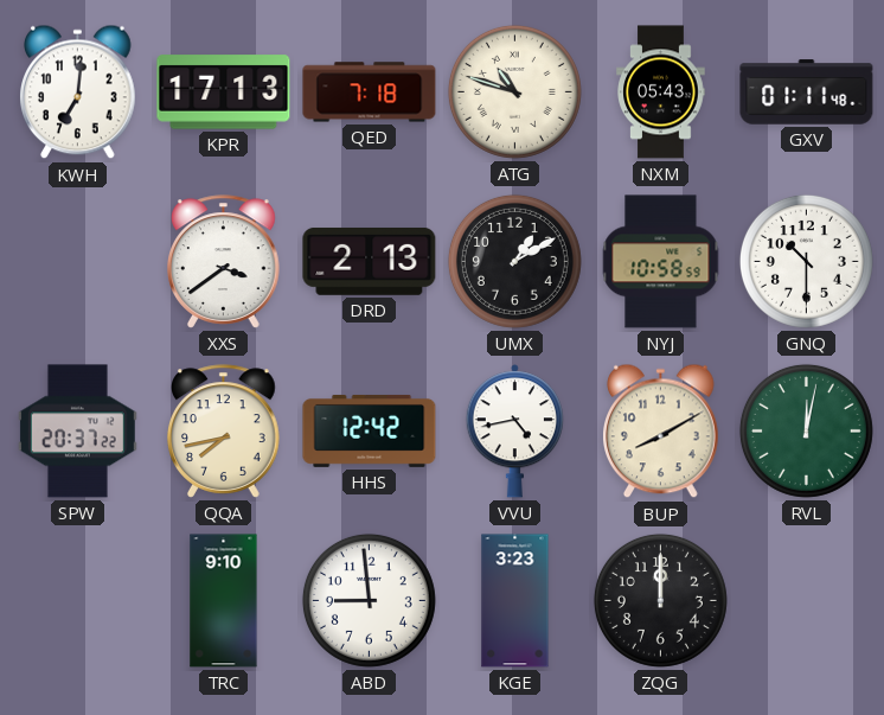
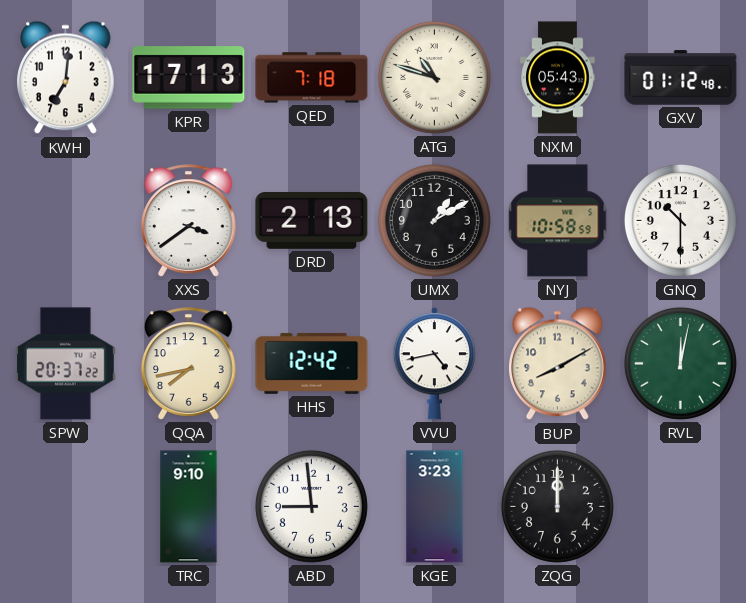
GXV: 01:11 -> 01:12
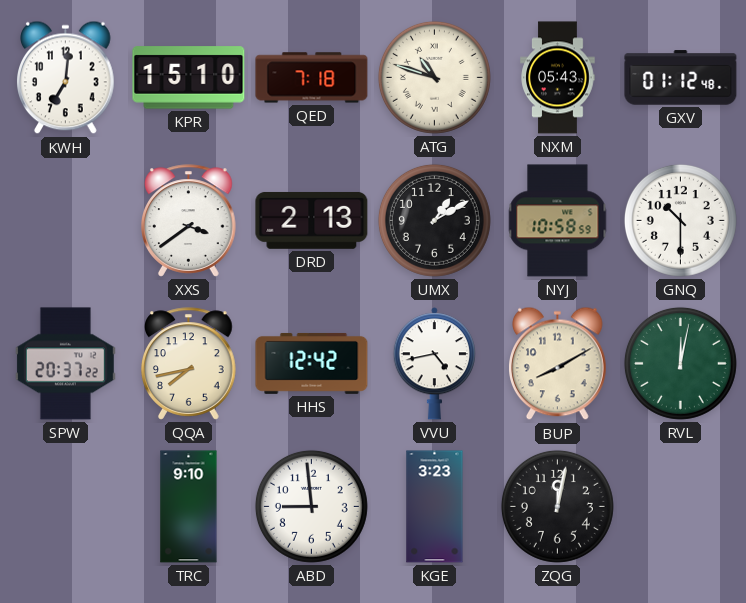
KPR: 17:13 -> 15:10
ZQG: 12:00 -> 12:02
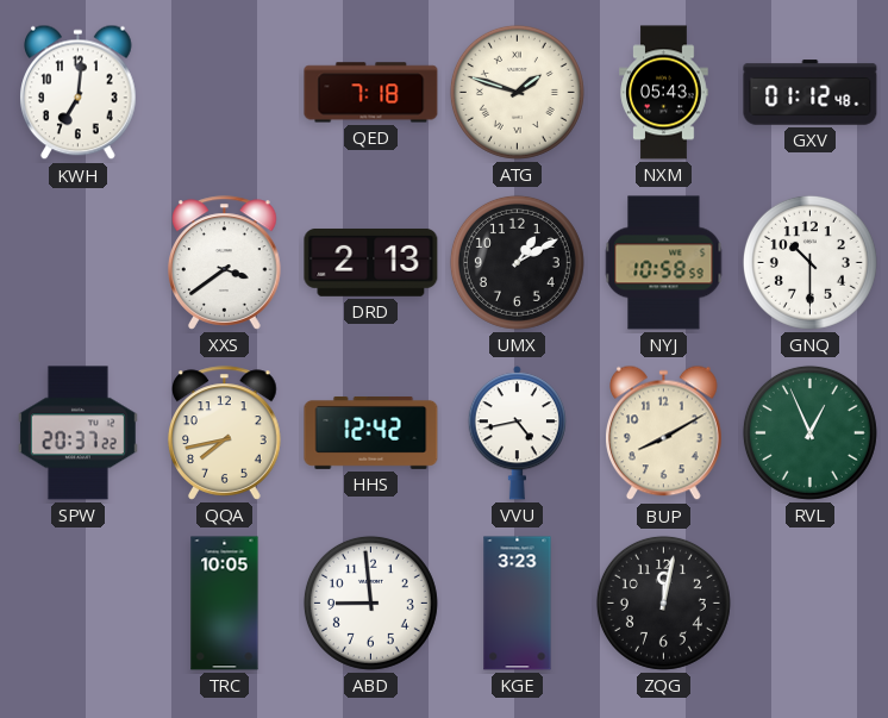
KPR: 15:10 -> none
ATG: 10:48 -> 1:48
RVL: 12:02 -> 12:56
TRC: 9:10 -> 10:05
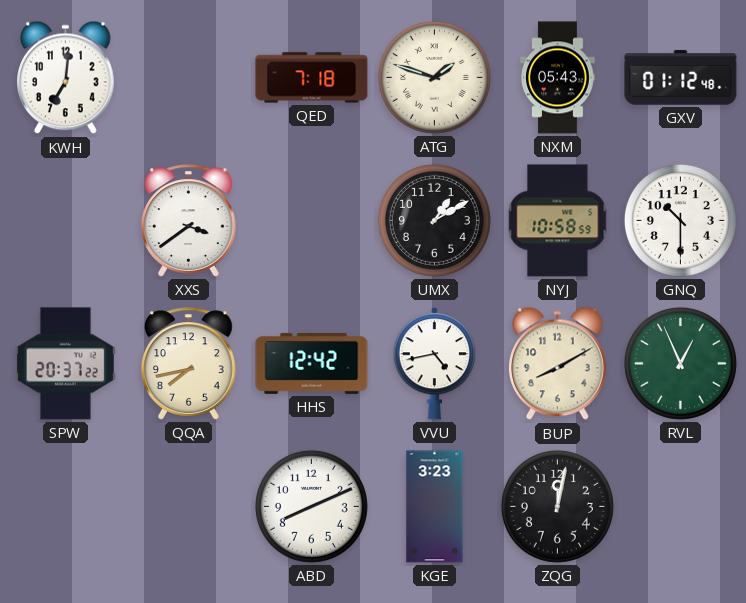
DRD: 2:13 -> none
TRC: 10:05 -> none
ABD: 8:59 -> 8:11
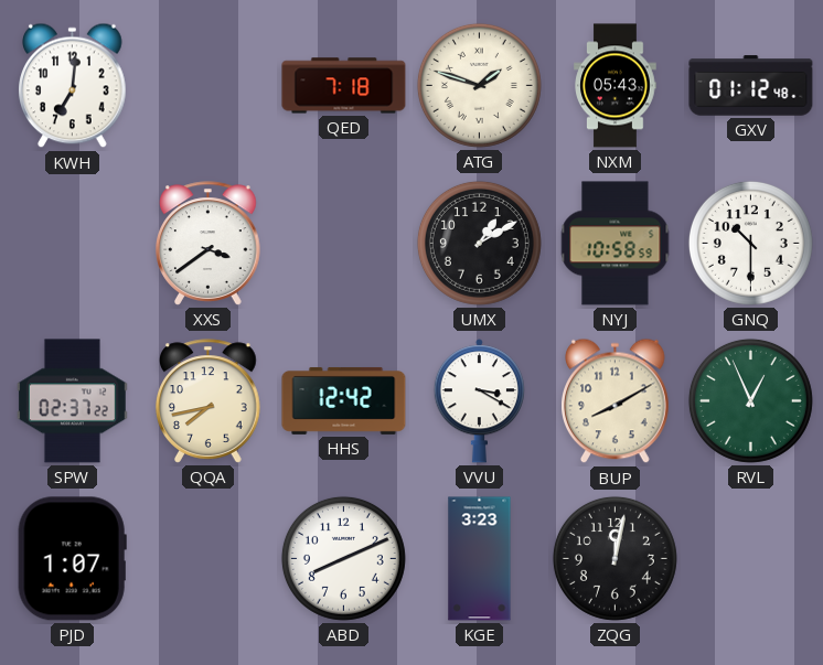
SPW: 20:37 -> 02:37
VVU: 4:43 -> 3:20
PJD: none -> 1:07
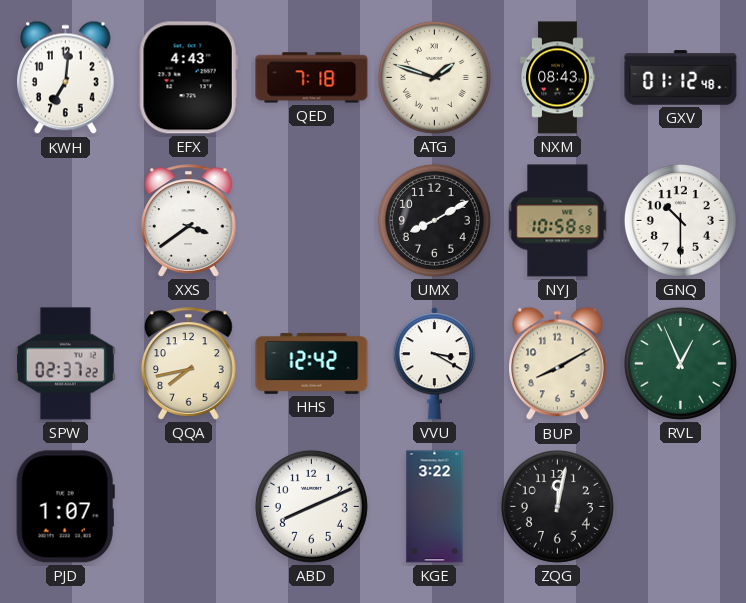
EFX: none -> 4:43
NXM: 05:43 -> 08:43
UMX: 1:10 -> 8:10
KGE: 3:23 -> 3:22
